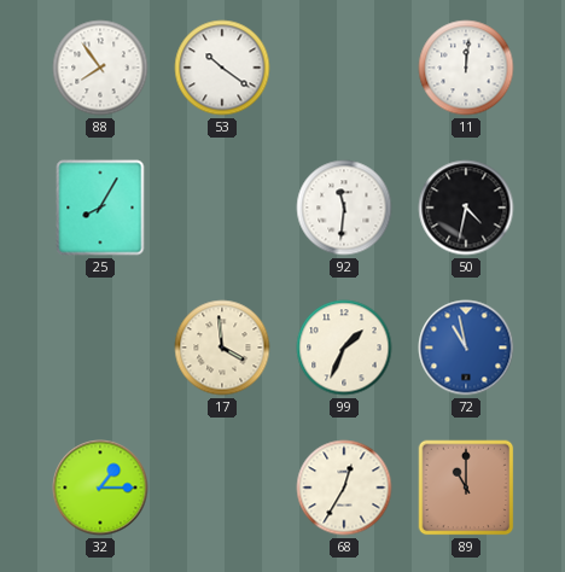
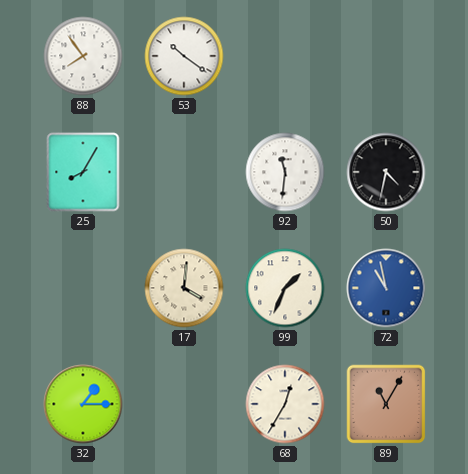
11: 12:01 -> none
17: 3:59 -> 4:01
89: 11:00 -> 11:05
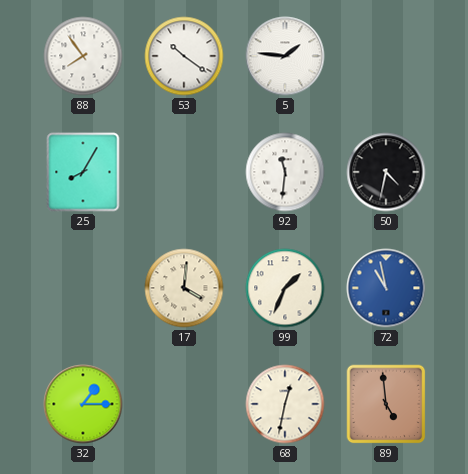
5: none -> 1:46
68: 12:35 -> 12:32
89: 11:05 -> 4:59
